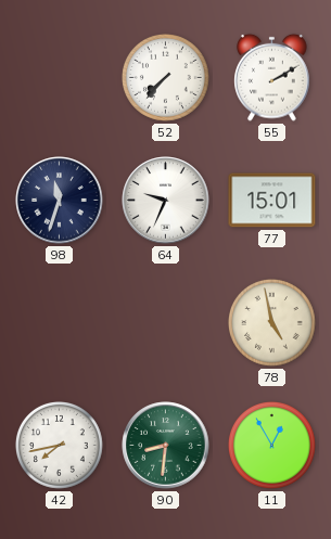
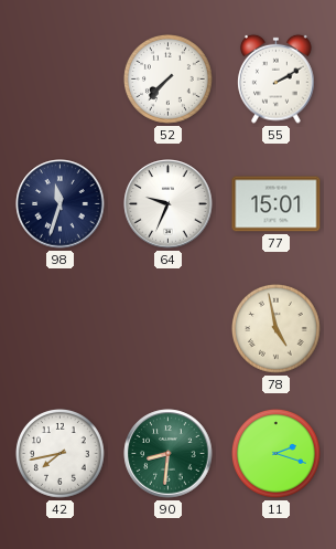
11: 12:55 -> 2:18
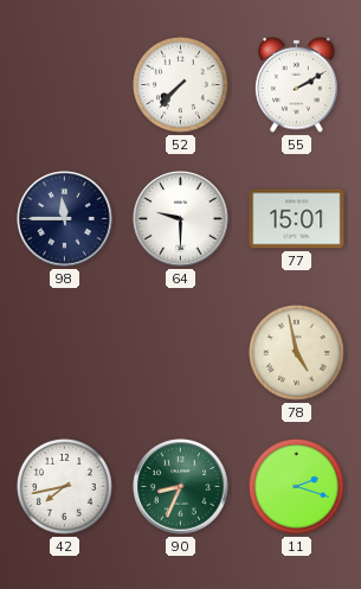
98: 11:33 -> 11:45
64: 9:34 -> 9:30
90: 8:31 -> 8:34
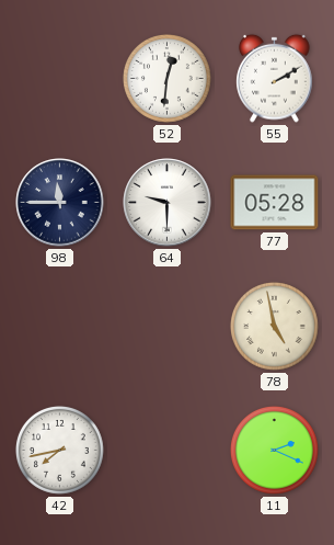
52: 7:37 -> 12:31
77: 15:01 -> 05:28
90: 8:34 -> none
11: 2:18 -> 2:19
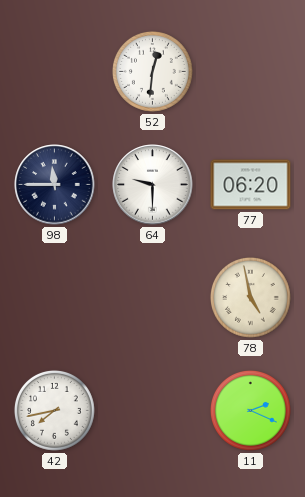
55: 2:10 -> none
77: 05:28 -> 06:20
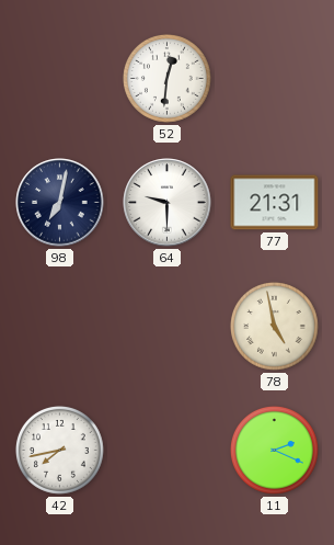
98: 11:45 -> 7:02
77: 06:20 -> 21:31
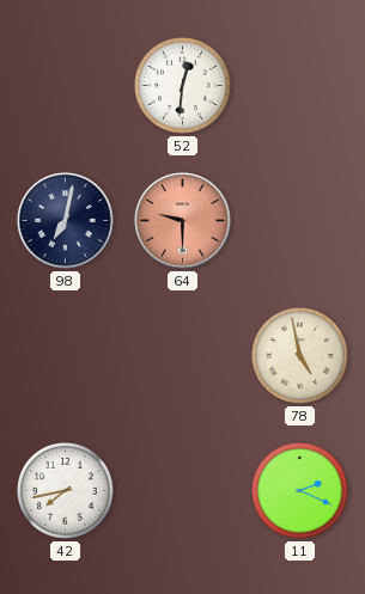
64 dial: white -> salmon
77: 21:31 -> none
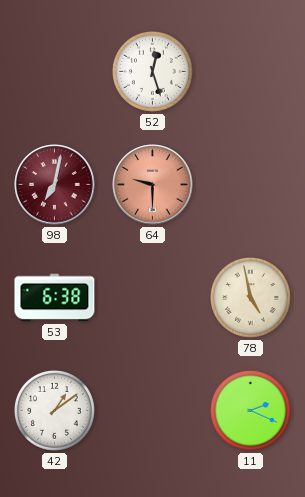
52: 12:31 -> 12:27
98 dial: navy -> burgundy
53: none -> 6:38
42: 7:43 -> 1:09
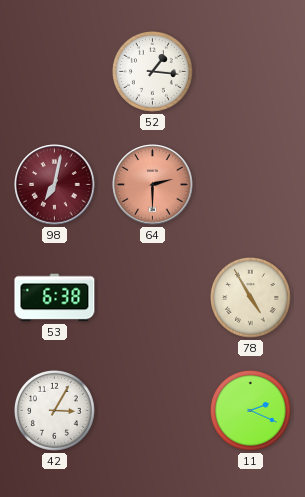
52: 12:27 -> 1:16
64: 9:30 -> 2:30
78: 4:58 -> 4:55
42: 1:09 -> 3:05
